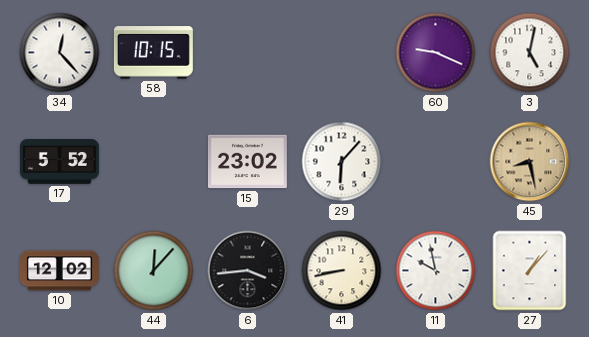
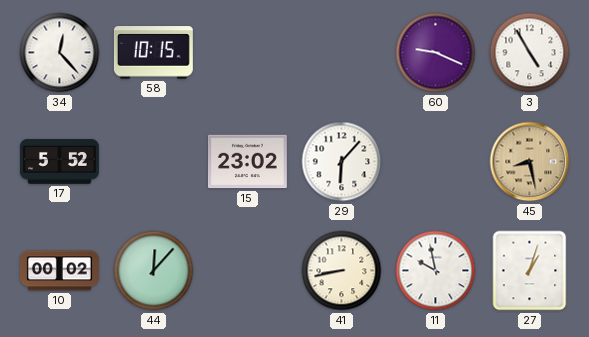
3: 5:02 -> 4:55
10: 12:02 -> 00:02
6: 3:44 -> none
27: 1:07 -> 1:03
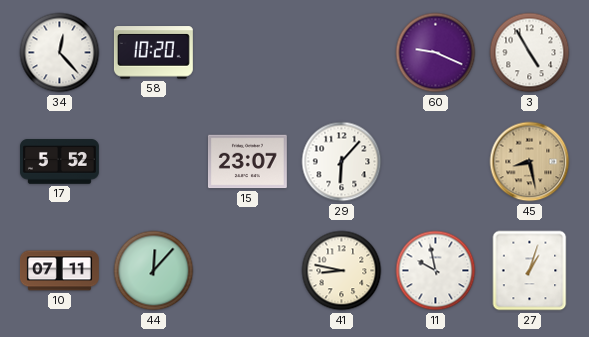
58: 10:15 -> 10:20
15: 23:02 -> 23:07
10: 00:02 -> 07:11
41: 8:43 -> 8:47
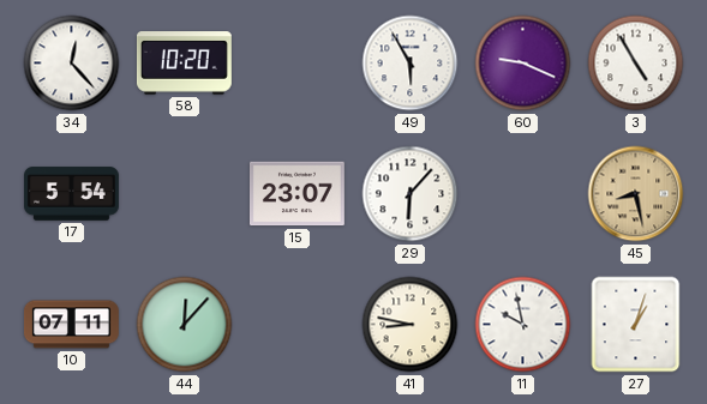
49: none -> 5:55
17: 5:52 -> 5:54
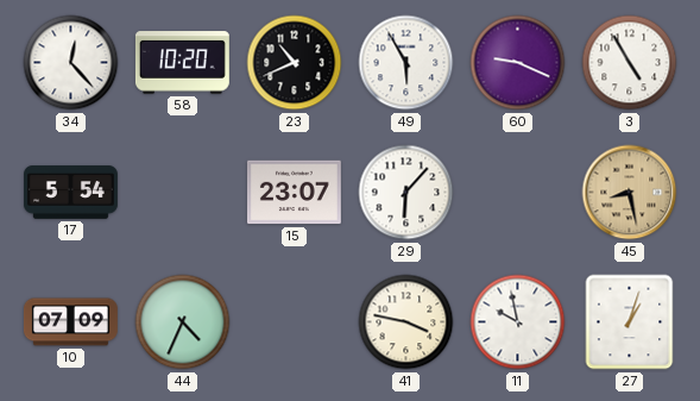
23: none -> 10:41
10: 07:11 -> 07:09
44: 12:07 -> 4:34
41: 8:47 -> 3:47
